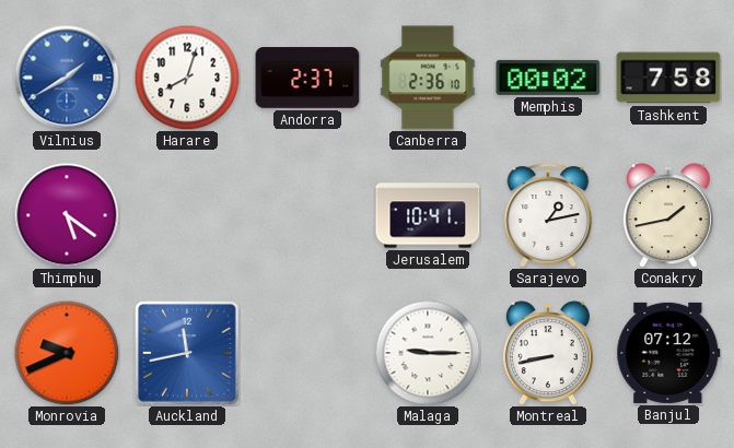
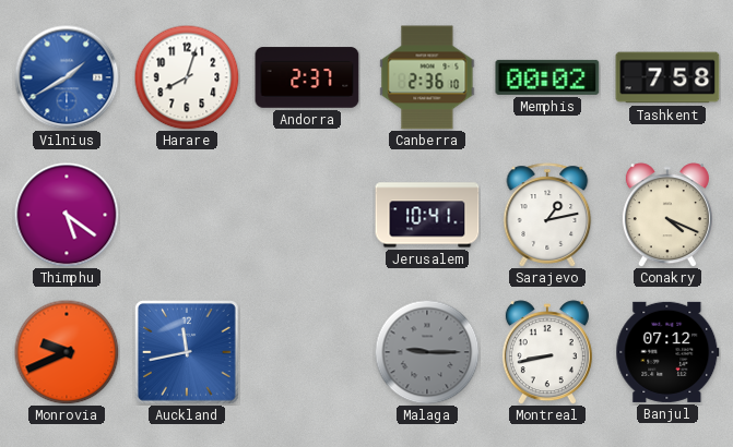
Conakry: 1:43 -> 4:19
Malaga dial: white -> grey
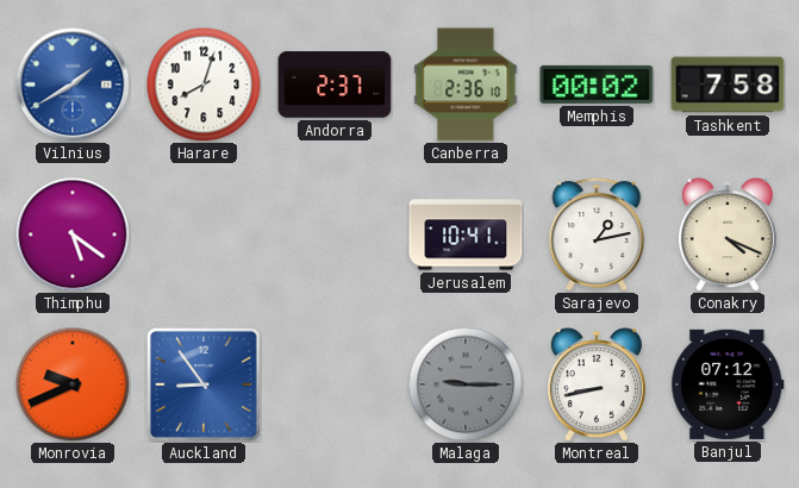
Auckland: 11:43 -> 8:54
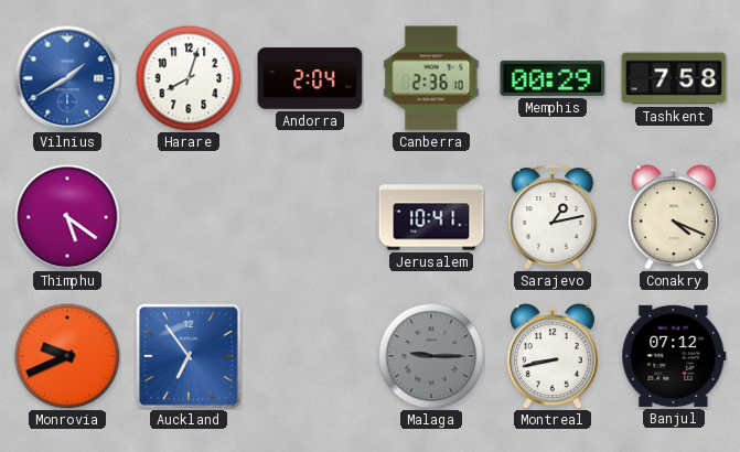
Andorra: 2:37 -> 2:04
Memphis: 00:02 -> 00:29
Auckland: 8:54 -> 6:54
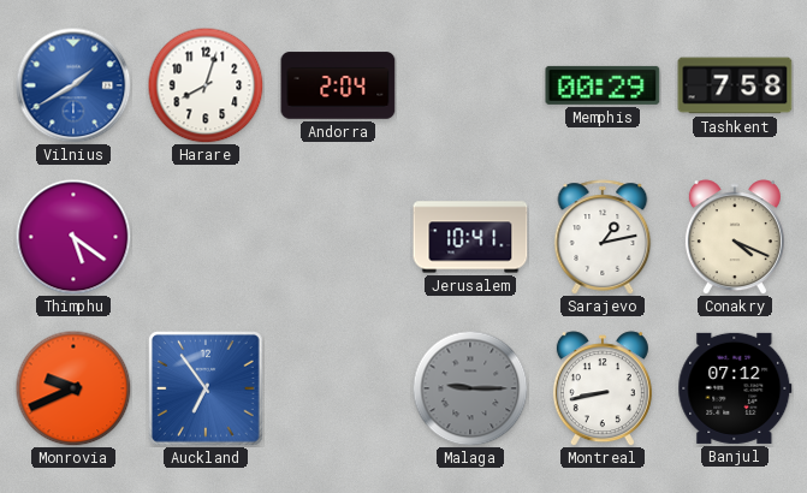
Canberra: 2:36 -> none
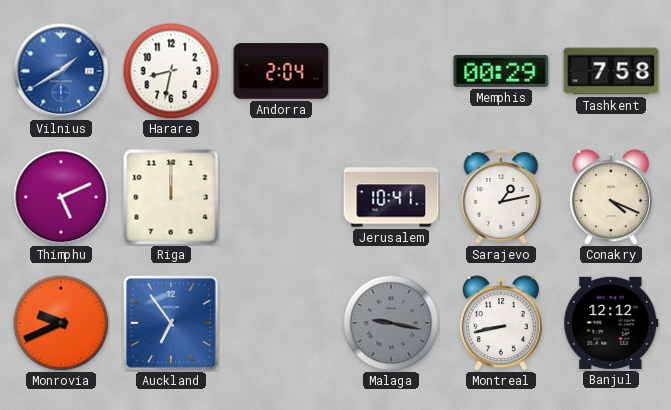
Harare: 8:03 -> 8:32
Thimphu: 5:21 -> 5:11
Riga: none -> 12:00
Malaga: 9:15 -> 9:17
Banjul: 07:12 -> 12:12
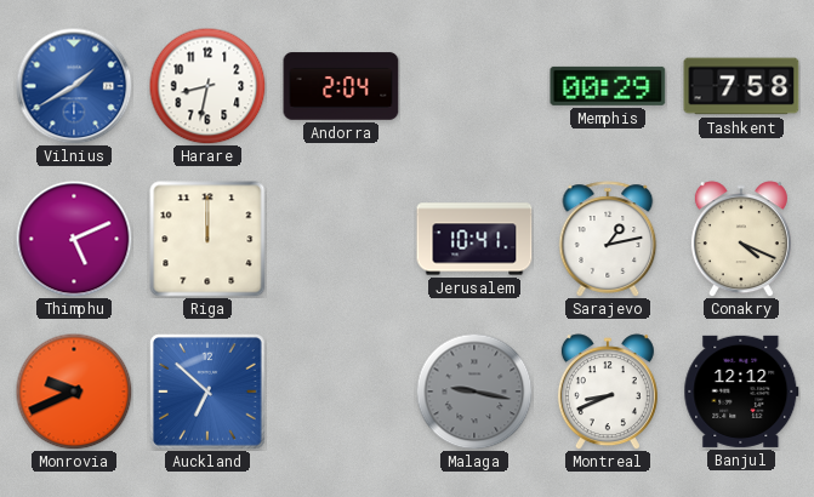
Auckland: 6:54 -> 6:52
Montreal: 8:43 -> 8:41
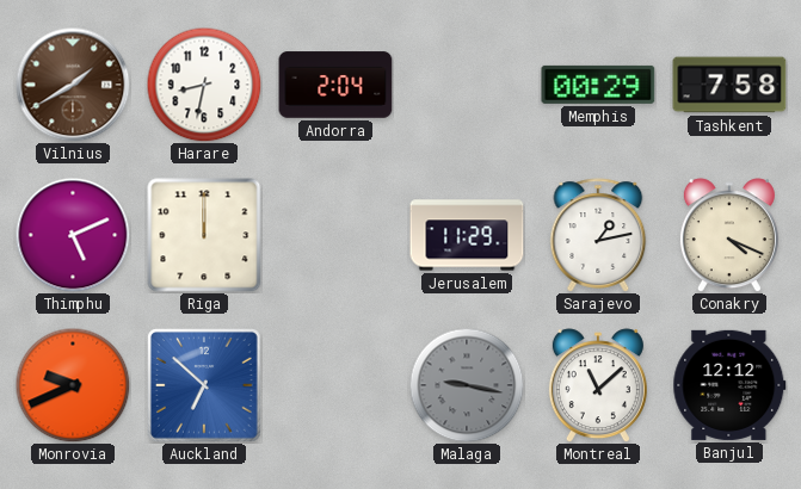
Vilnius dial: blue -> brown
Jerusalem: 10:41 -> 11:29
Montreal: 8:41 -> 11:08
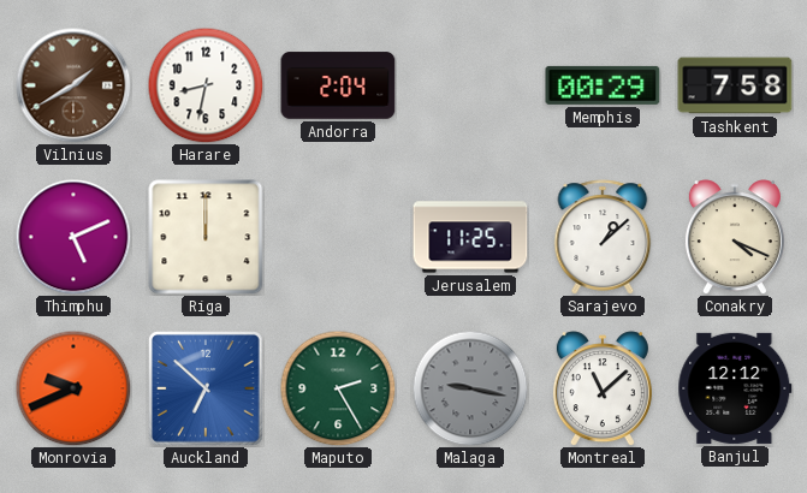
Jerusalem: 11:29 -> 11:25
Sarajevo: 1:13 -> 1:08
Maputo: none -> 2:25
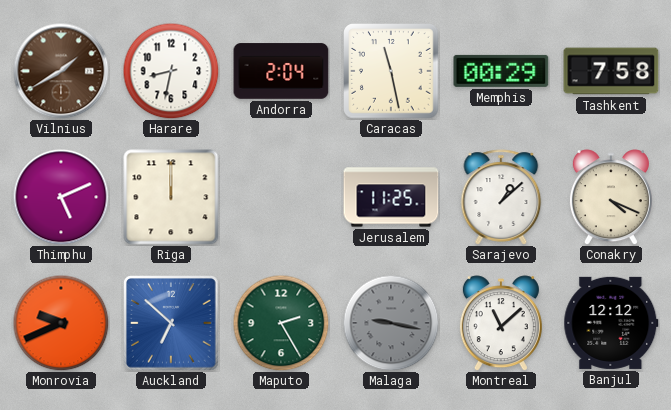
Caracas: none -> 11:28
